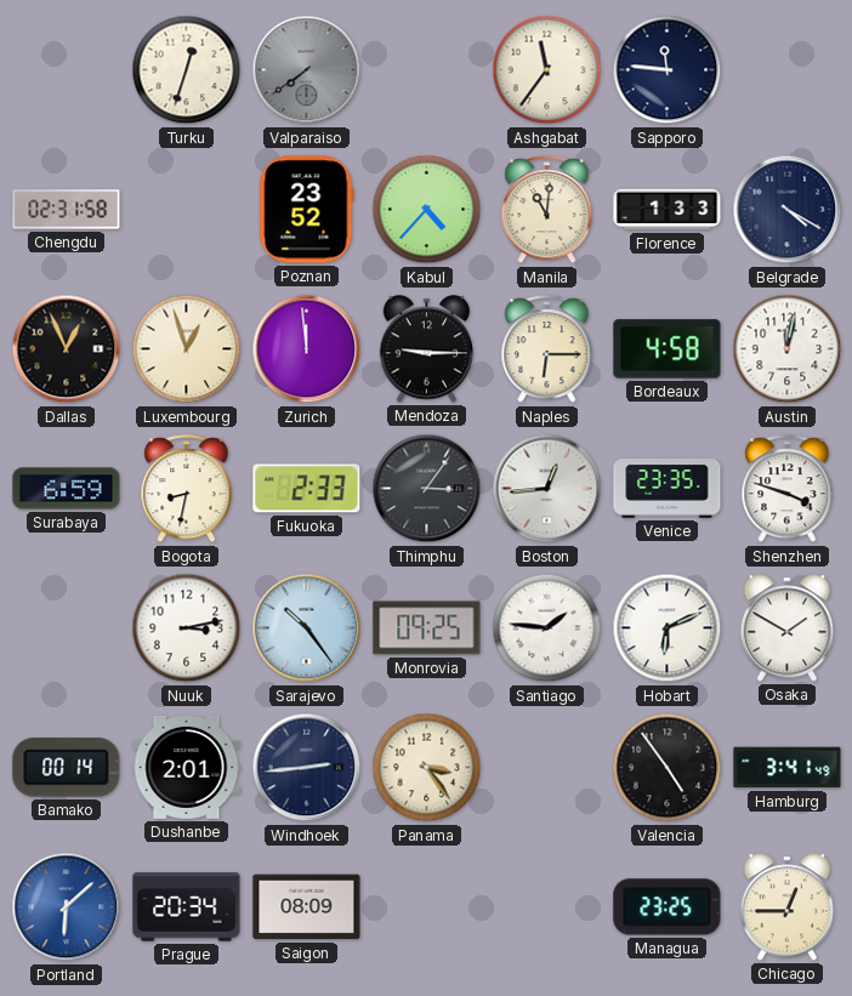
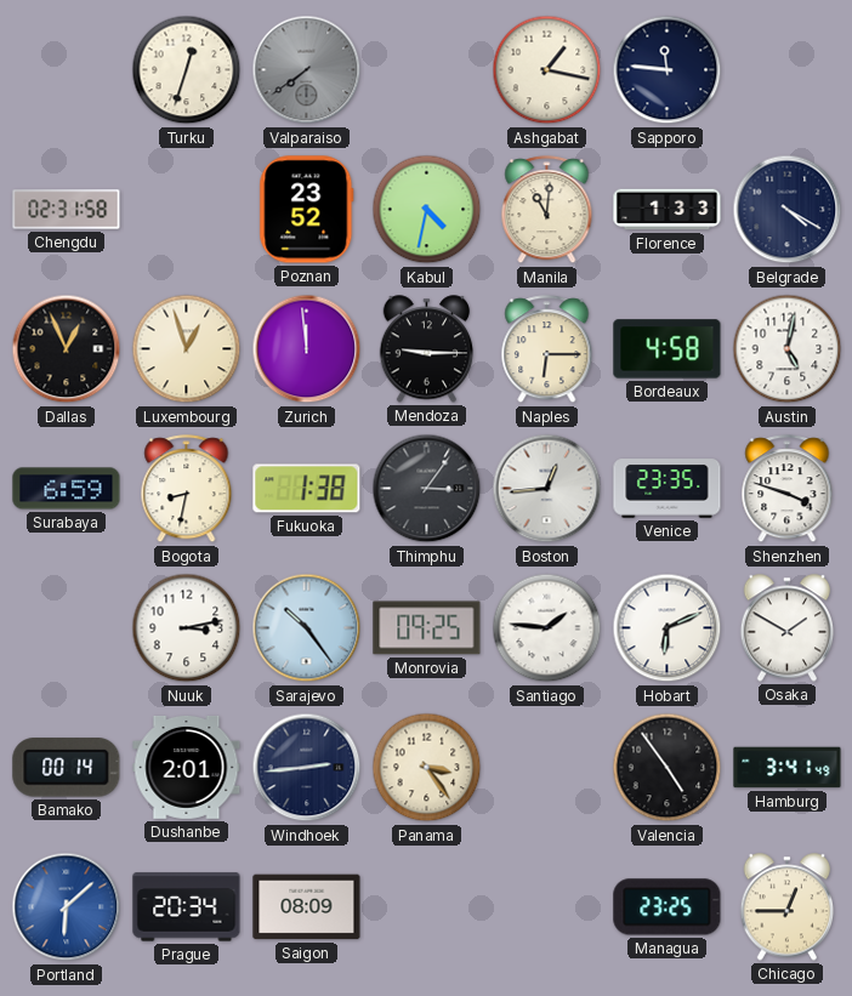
Ashgabat: 11:36 -> 1:17
Kabul: 4:37 -> 4:32
Austin: 12:02 -> 5:02
Fukuoka: 2:33 -> 1:38
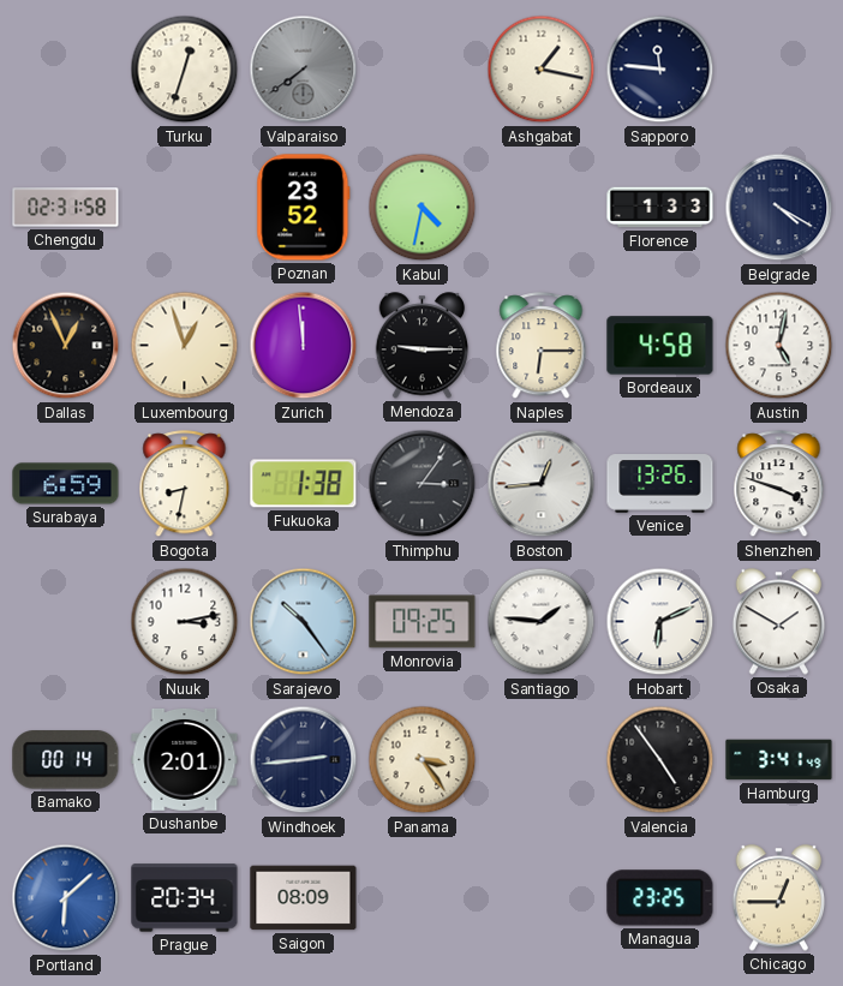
Manila: 11:01 -> none
Venice: 23:35 -> 13:26
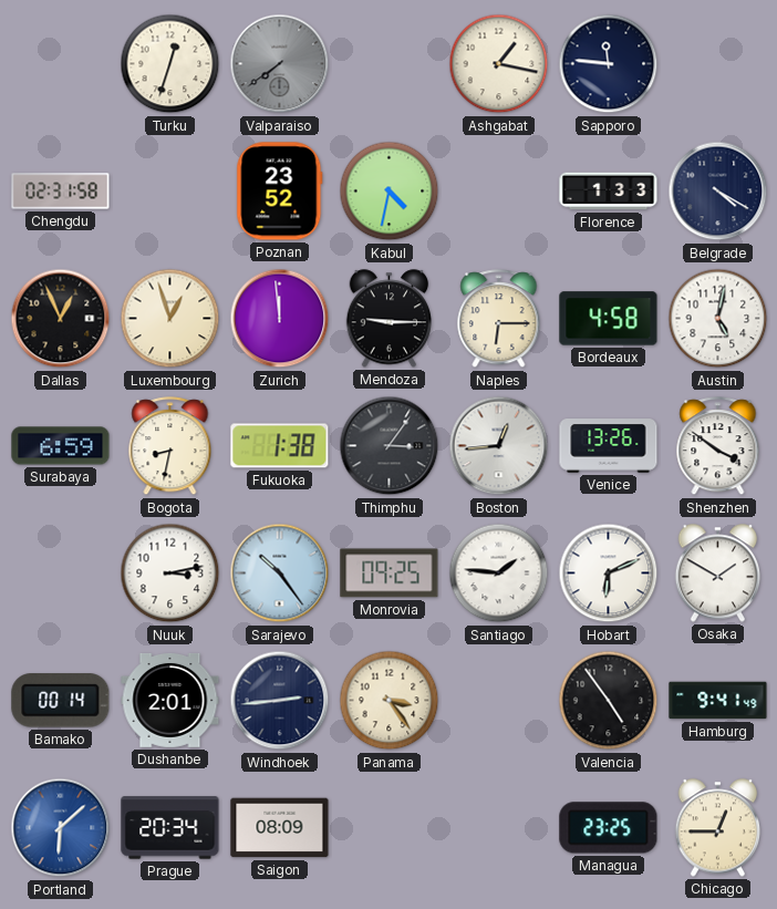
Shenzhen: 3:48 -> 3:51
Hamburg: 3:41 -> 9:41
